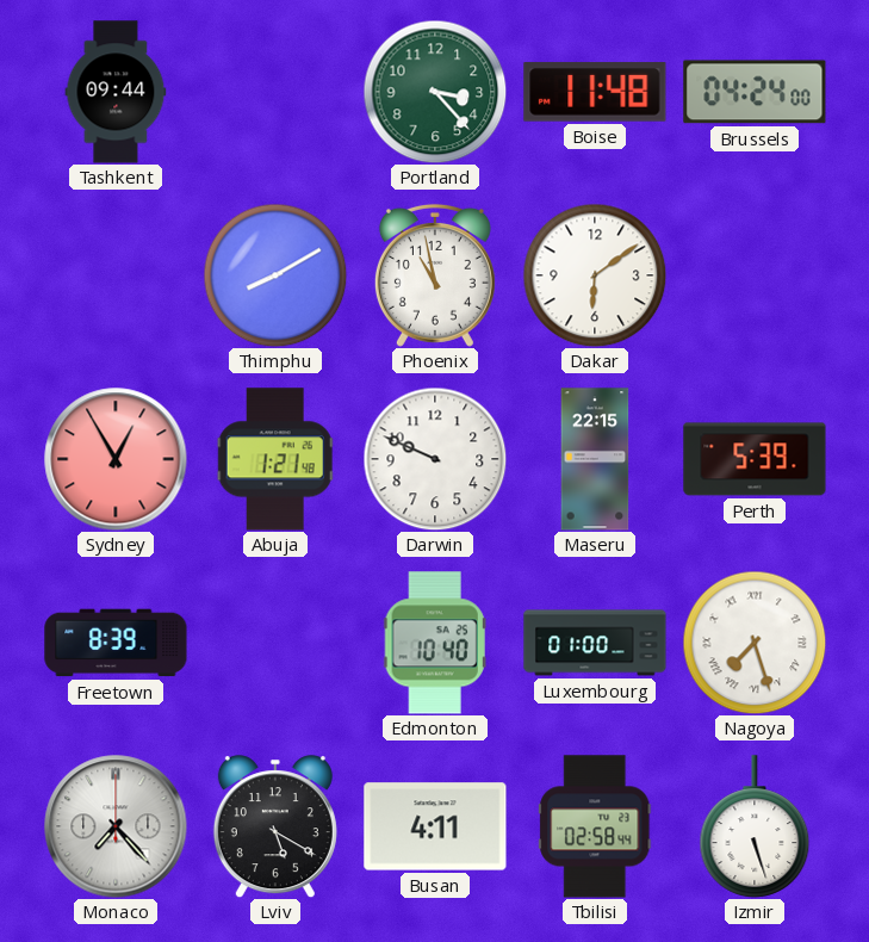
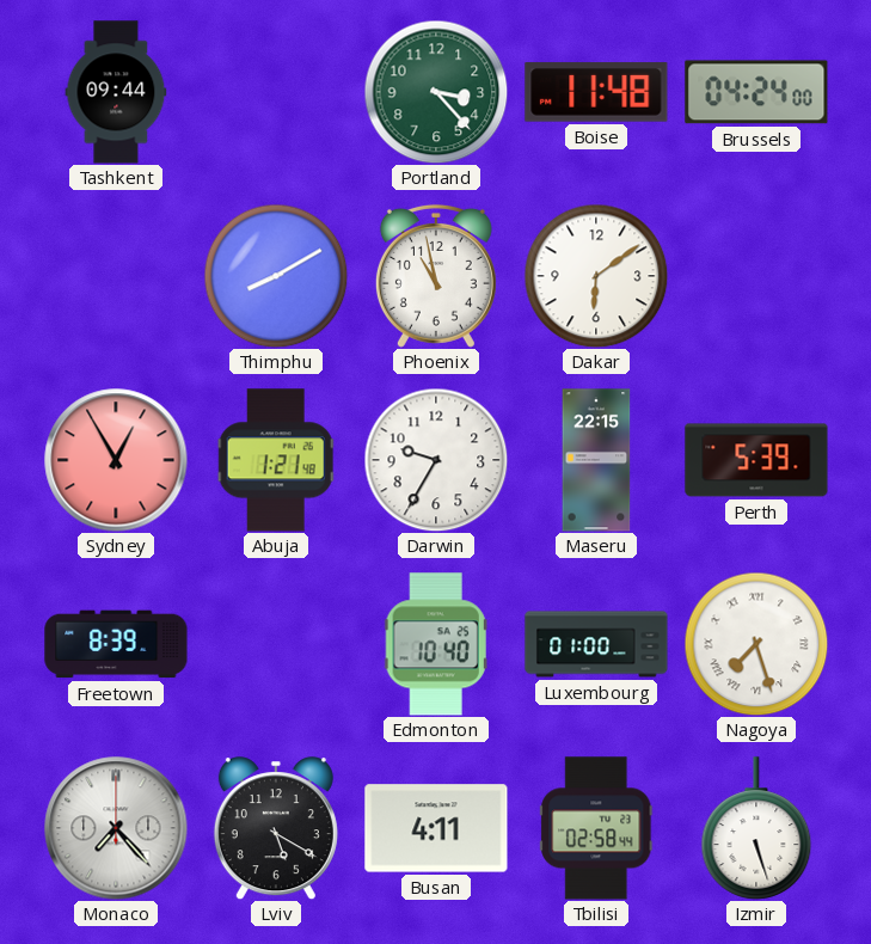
Darwin: 9:49 -> 9:35
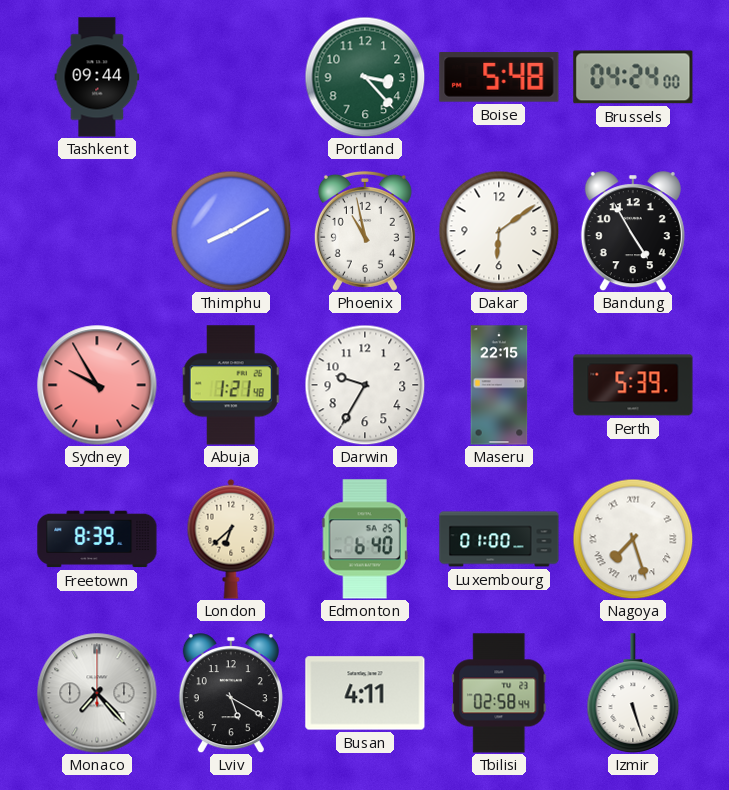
Boise: 11:48 -> 5:48
Bandung: none -> 4:55
Sydney: 12:55 -> 9:55
London: none -> 6:38
Edmonton: 10:40 -> 6:40
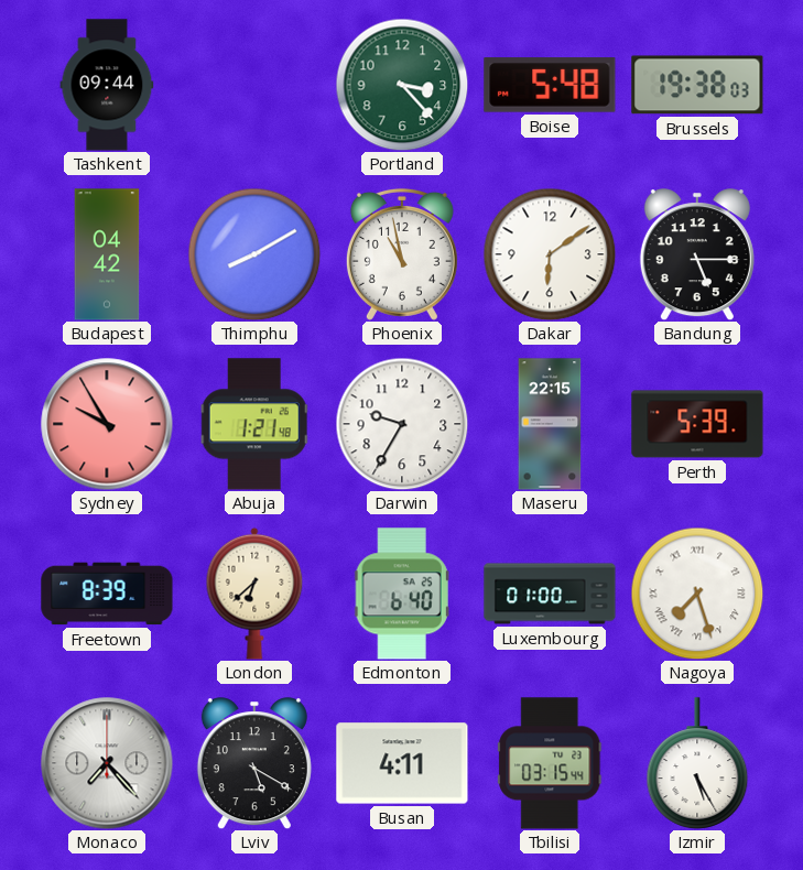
Brussels: 04:24 -> 19:38
Budapest: none -> 04:42
Bandung: 4:55 -> 5:15
Tbilisi: 02:58 -> 03:15
Izmir: 5:27 -> 5:25
